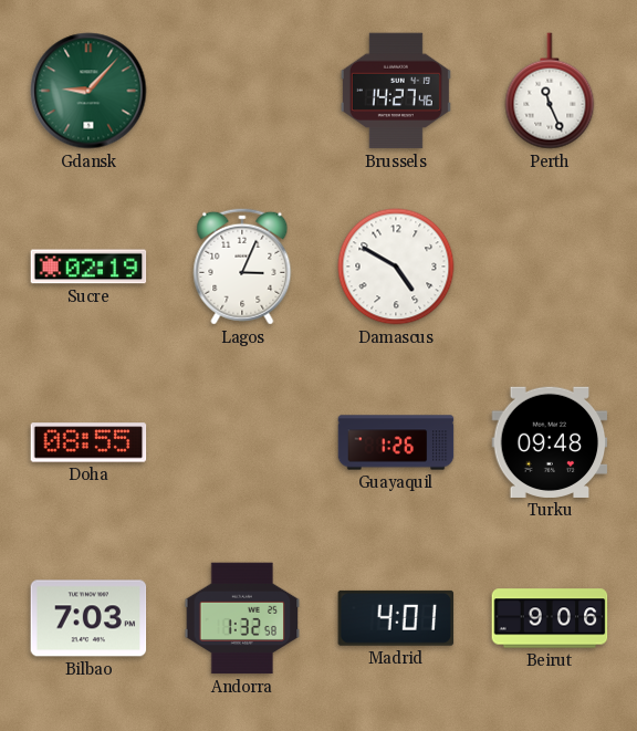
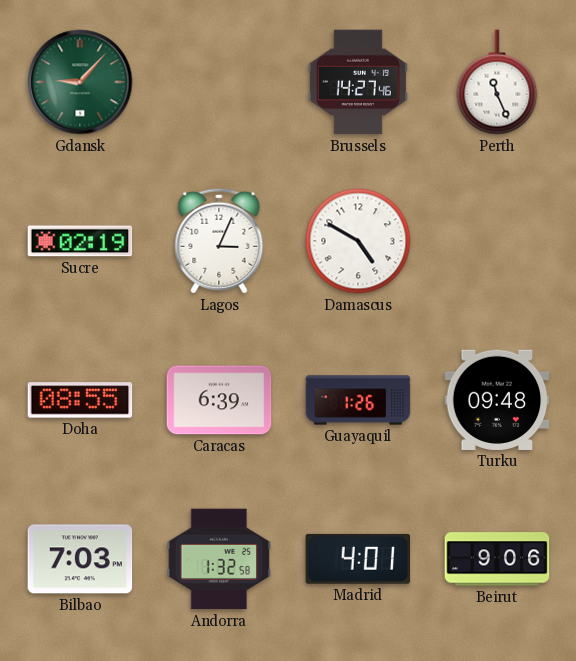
Caracas: none -> 6:39
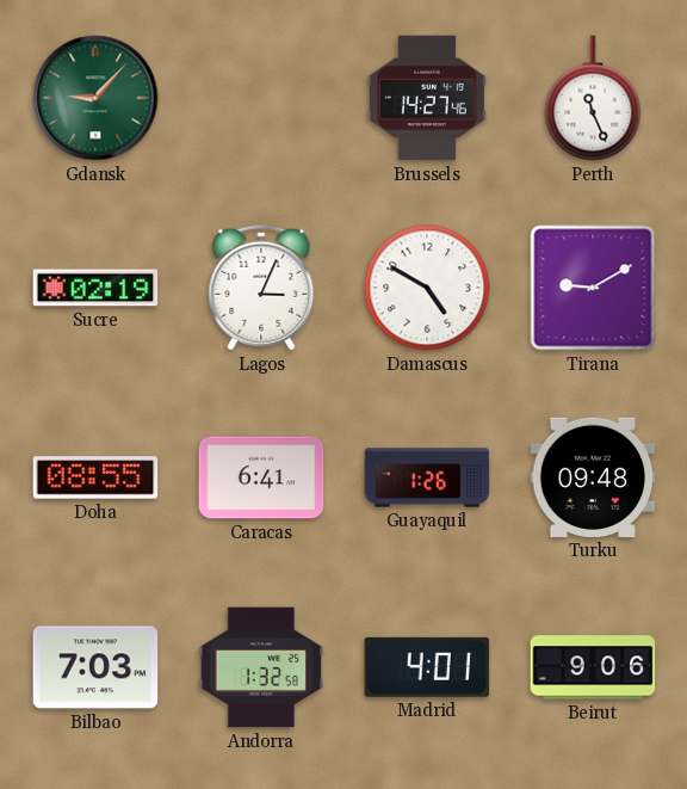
Tirana: none -> 9:10
Caracas: 6:39 -> 6:41
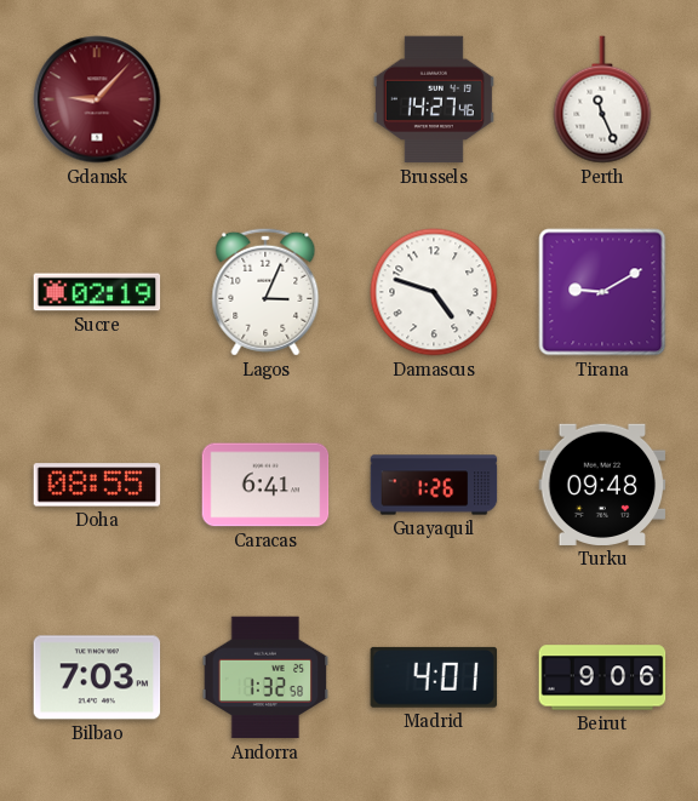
Gdansk dial: green -> burgundy
Damascus: 4:50 -> 4:48
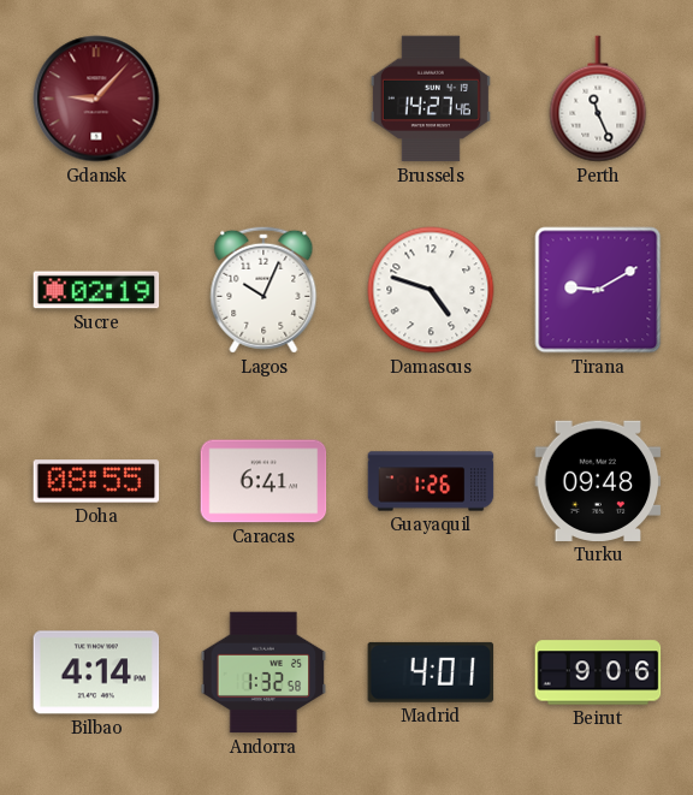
Lagos: 3:04 -> 10:04
Bilbao: 7:03 -> 4:14
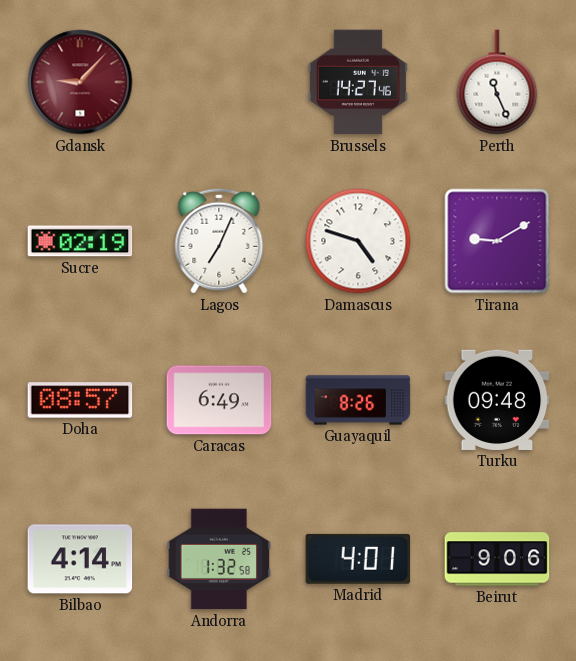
Lagos: 10:04 -> 7:04
Doha: 08:55 -> 08:57
Caracas: 6:41 -> 6:49
Guayaquil: 1:26 -> 8:26
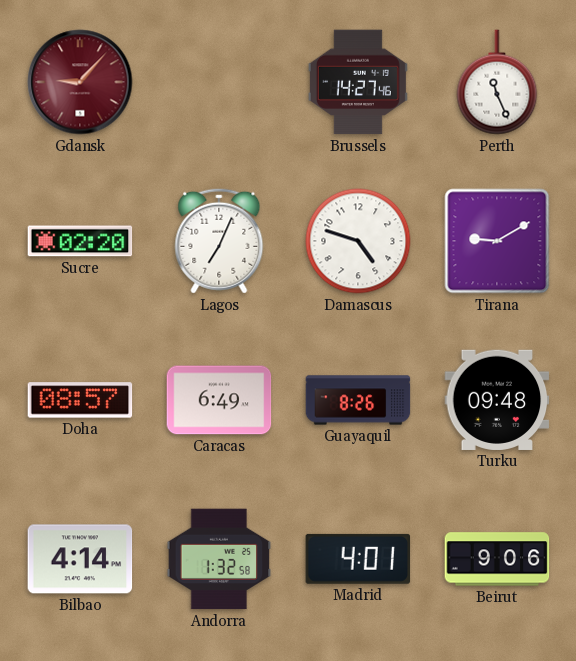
Sucre: 02:19 -> 02:20
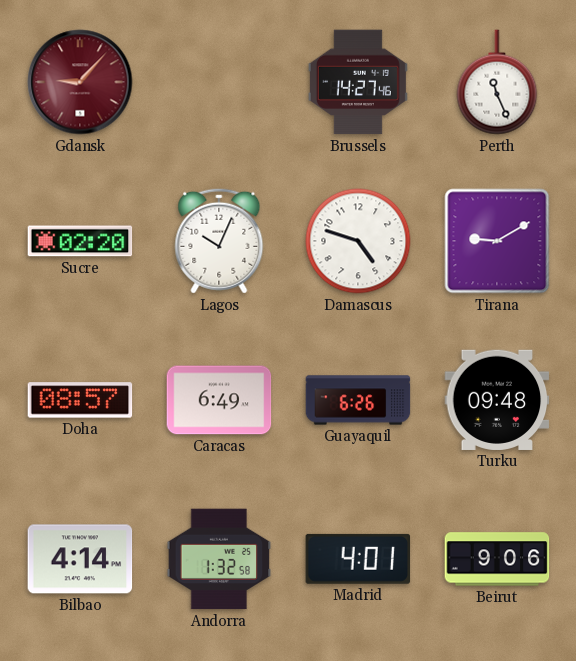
Lagos: 7:04 -> 10:04
Guayaquil: 8:26 -> 6:26
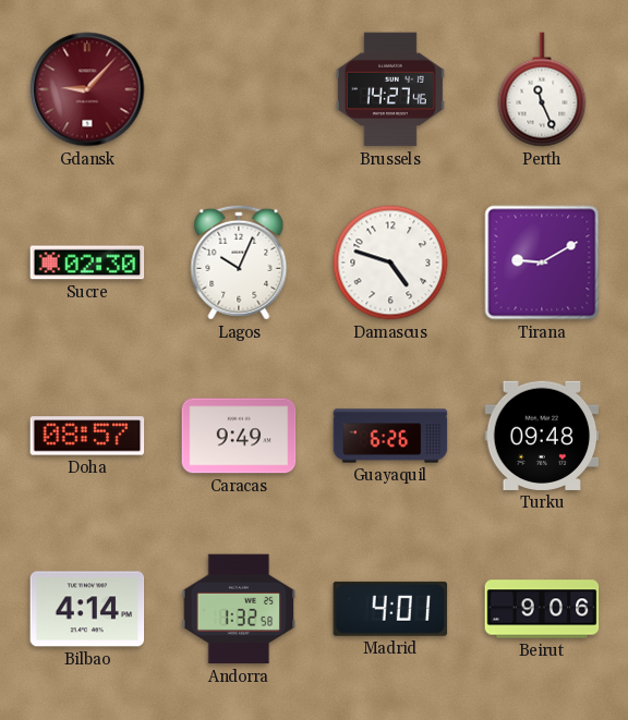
Sucre: 02:20 -> 02:30
Caracas: 6:49 -> 9:49
